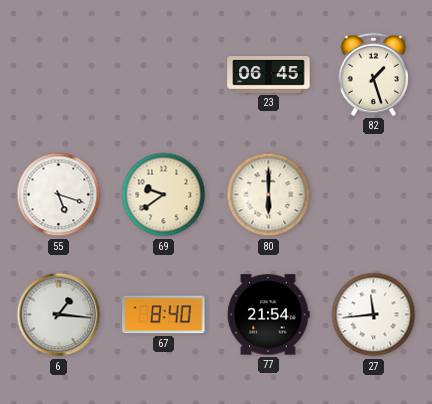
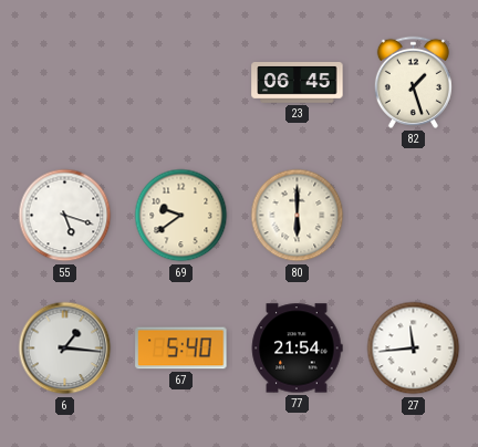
67: 8:40 -> 5:40
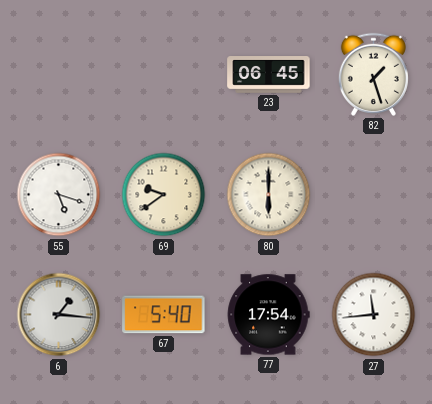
77: 21:54 -> 17:54
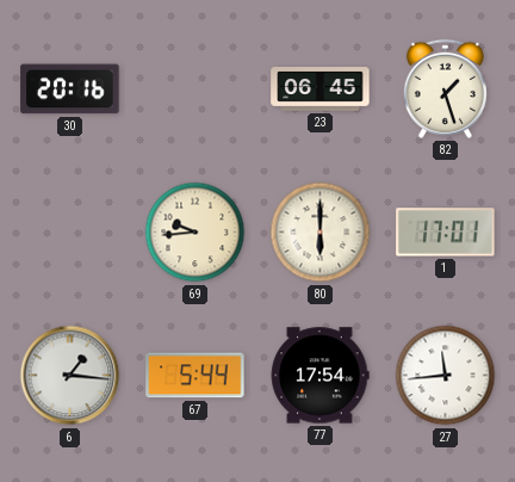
30: none -> 20:16
55: 5:18 -> none
69: 9:39 -> 9:44
1: none -> 17:01
67: 5:40 -> 5:44
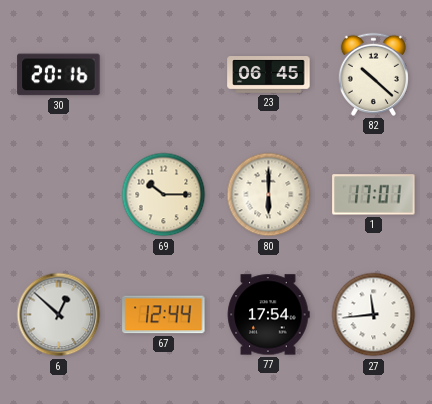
82: 1:27 -> 10:22
69: 9:44 -> 10:15
6: 1:16 -> 12:52
67: 5:44 -> 12:44
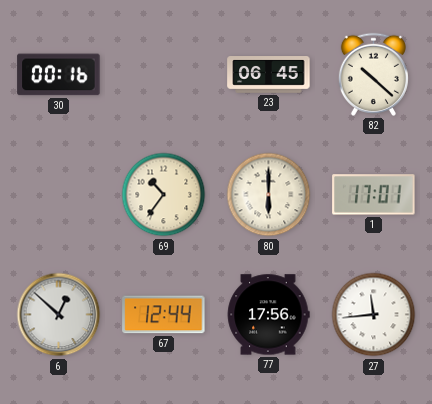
30: 20:16 -> 00:16
69: 10:15 -> 10:36
77: 17:54 -> 17:56
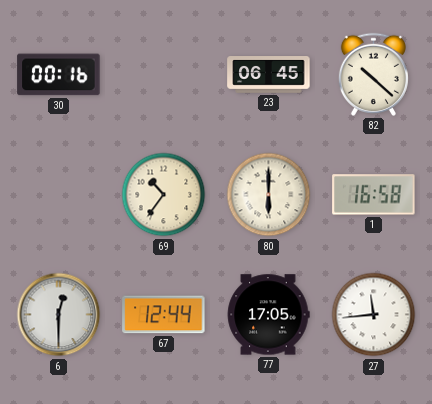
1: 17:01 -> 16:58
6: 12:52 -> 12:30
77: 17:56 -> 17:05
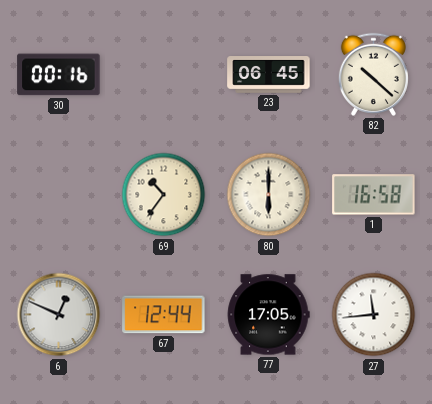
6: 12:30 -> 12:49
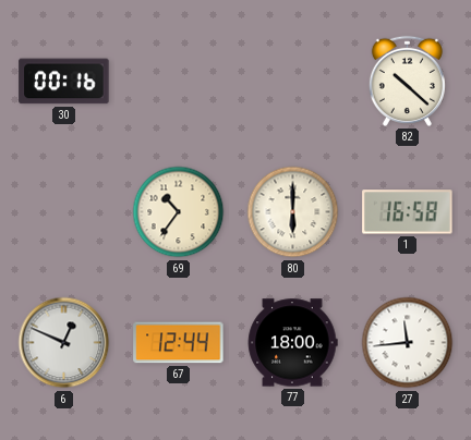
23: 06:45 -> none
77: 17:05 -> 18:00
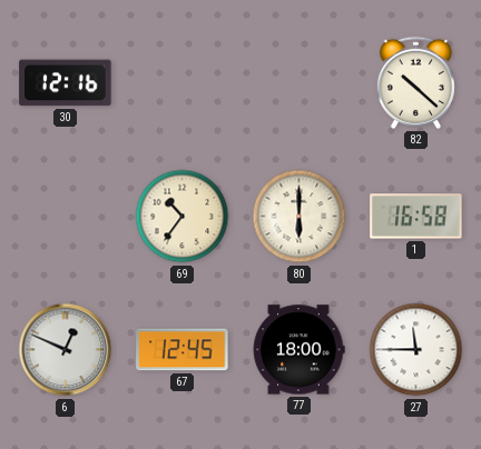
30: 00:16 -> 12:16
67: 12:44 -> 12:45
27: 11:44 -> 11:45
